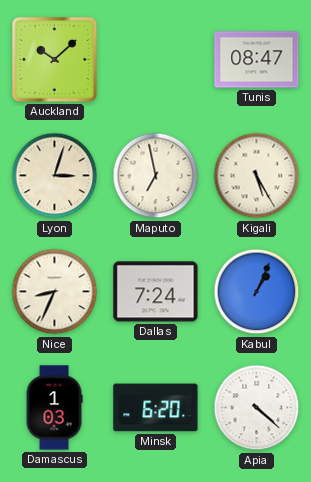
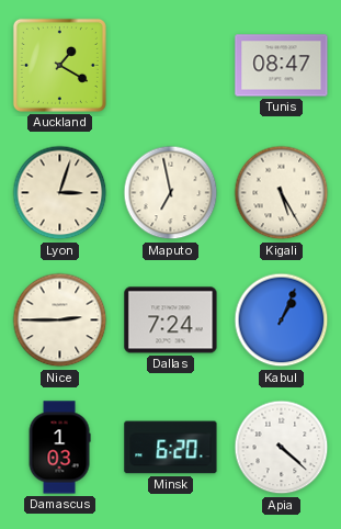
Auckland: 10:08 -> 1:20
Nice: 8:34 -> 2:45
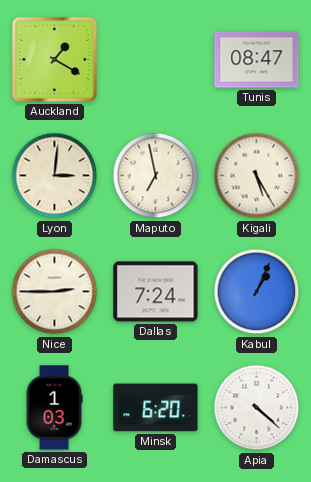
Lyon: 3:03 -> 3:01
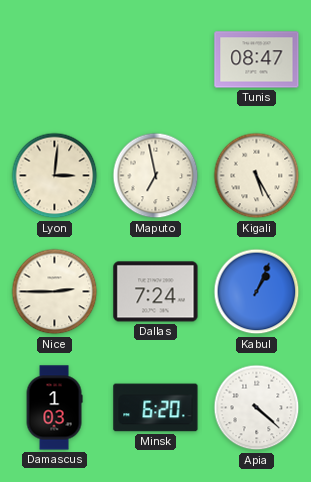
Auckland: 1:20 -> none
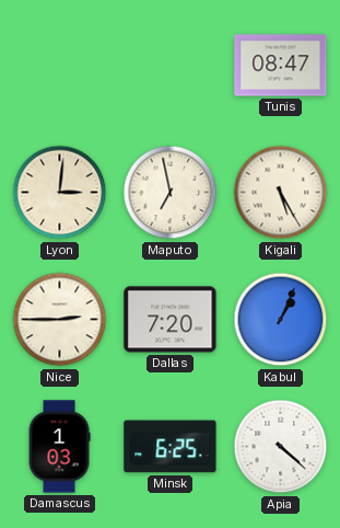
Dallas: 7:24 -> 7:20
Minsk: 6:20 -> 6:25
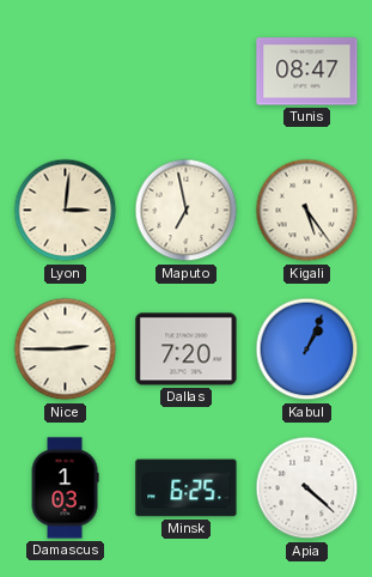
Kigali: 5:25 -> 5:24
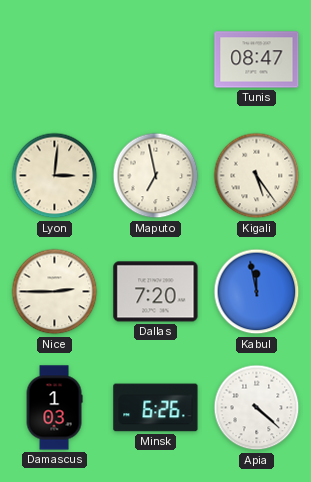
Kabul: 1:04 -> 11:58
Minsk: 6:25 -> 6:26
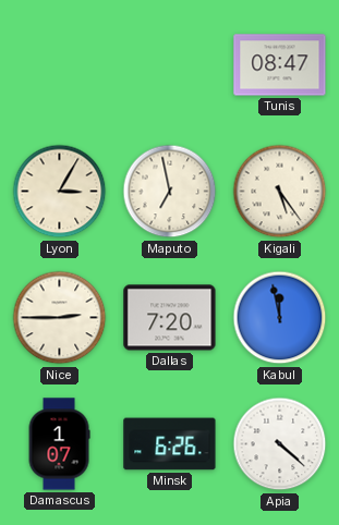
Lyon: 3:01 -> 3:05
Damascus: 1:03 -> 1:07
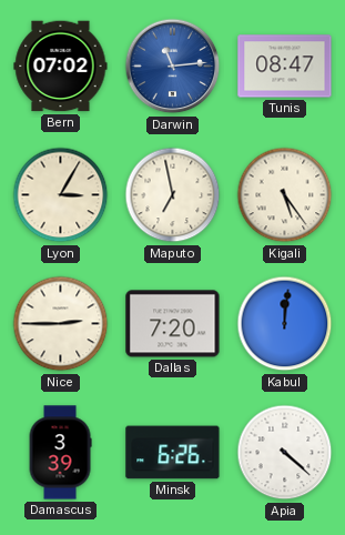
Bern: none -> 07:02
Darwin: none -> 11:14
Kabul: 11:58 -> 12:01
Damascus: 1:07 -> 3:39
